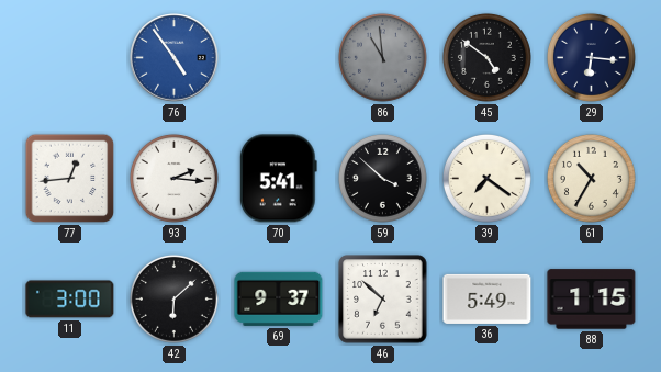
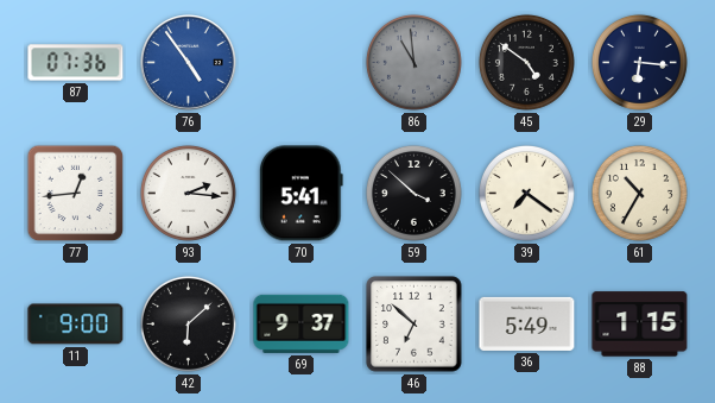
87: none -> 07:36
11: 3:00 -> 9:00
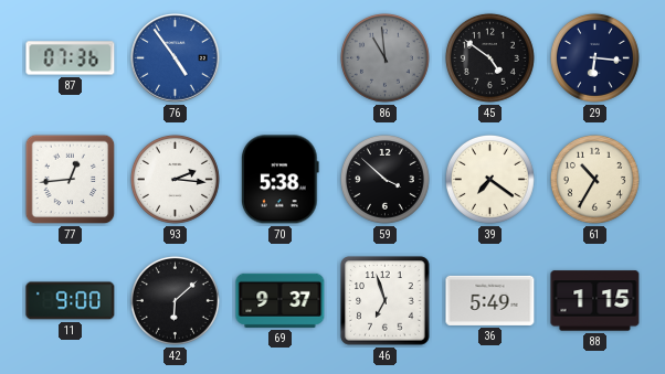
70: 5:41 -> 5:38
46: 6:52 -> 6:57
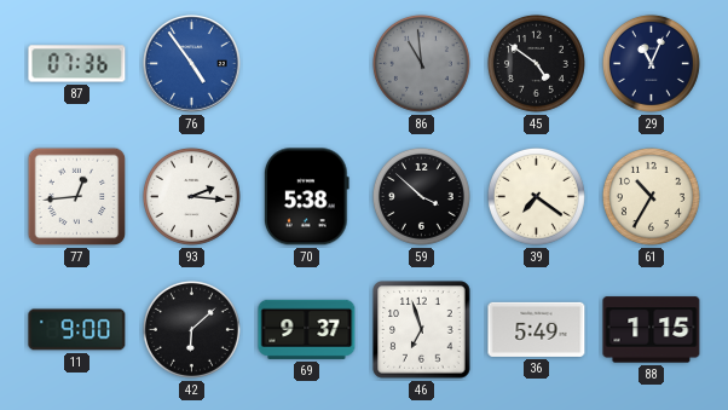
29: 6:16 -> 11:04
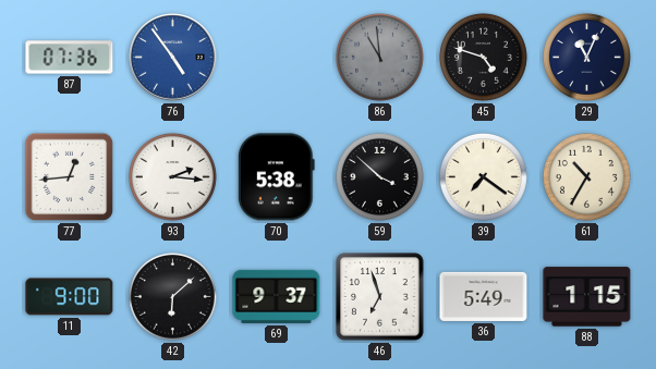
45: 4:51 -> 4:48
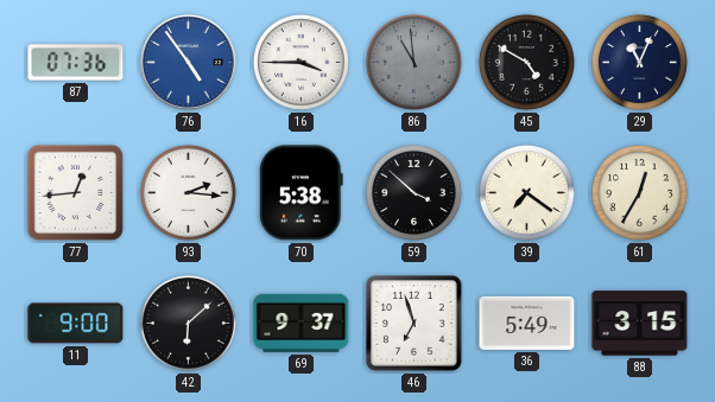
16: none -> 3:45
45: 4:48 -> 4:50
61: 10:35 -> 12:35
88: 1:15 -> 3:15
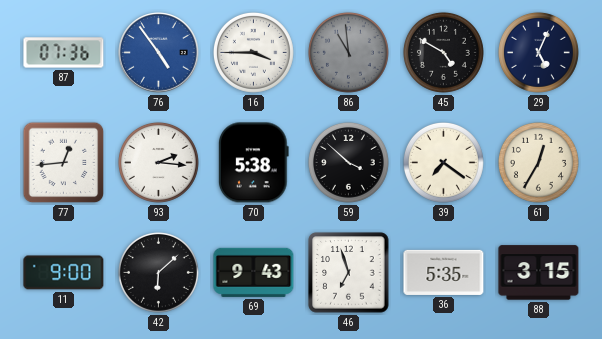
29: 11:04 -> 5:04
69: 9:37 -> 9:43
36: 5:49 -> 5:35
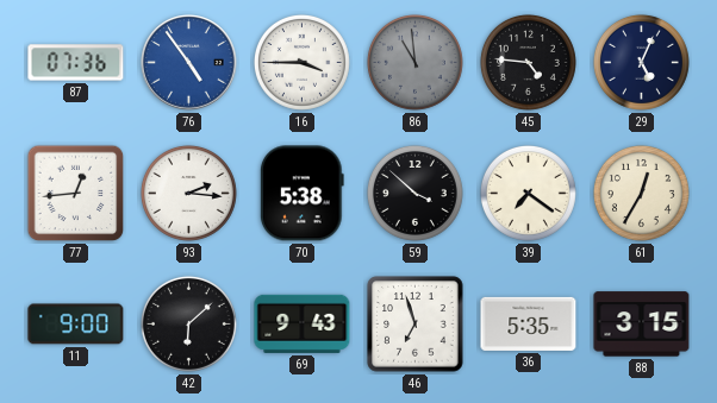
45: 4:50 -> 4:46
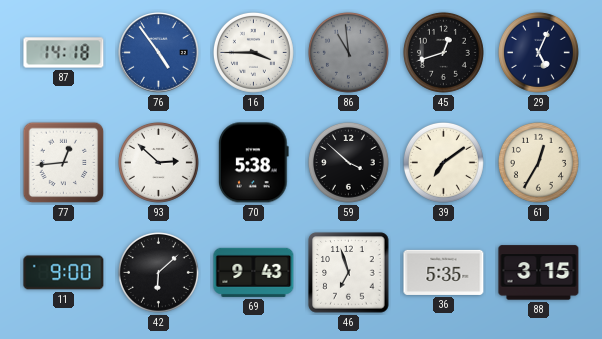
87: 07:36 -> 14:18
45: 4:46 -> 12:42
93: 2:16 -> 2:52
39: 7:21 -> 7:09
